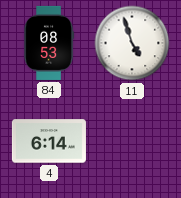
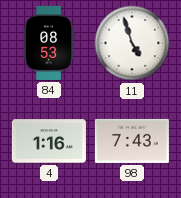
4: 6:14 -> 1:16
98: none -> 7:43
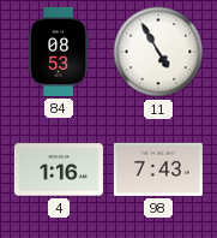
11: 4:57 -> 4:55
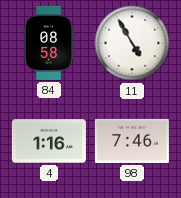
84: 08:53 -> 08:58
98: 7:43 -> 7:46
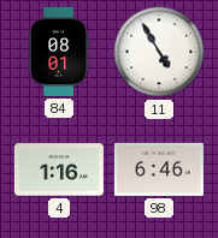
84: 08:58 -> 08:01
98: 7:46 -> 6:46
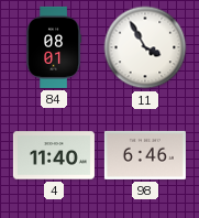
11: 4:55 -> 3:55
4: 1:16 -> 11:40
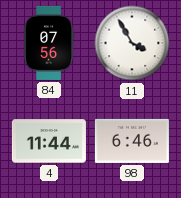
84: 08:01 -> 07:56
4: 11:40 -> 11:44
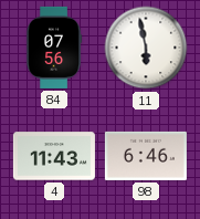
11: 3:55 -> 5:58
4: 11:44 -> 11:43
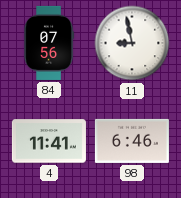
11: 5:58 -> 8:58
4: 11:43 -> 11:41
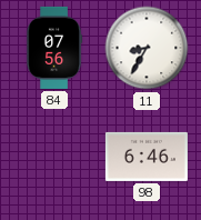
11: 8:58 -> 8:35
4: 11:41 -> none
